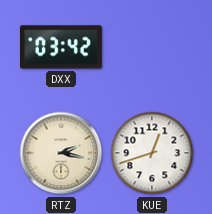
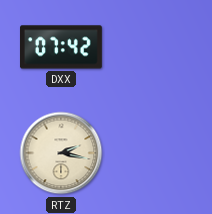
DXX: 03:42 -> 07:42
KUE: 12:42 -> none
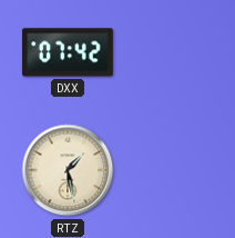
RTZ: 2:17 -> 1:28
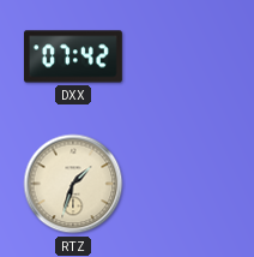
RTZ: 1:28 -> 1:33
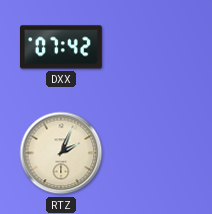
RTZ: 1:33 -> 2:04
